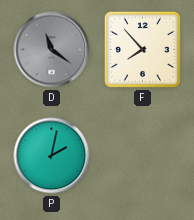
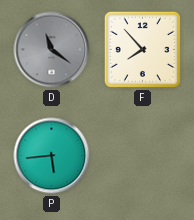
P: 2:02 -> 5:44
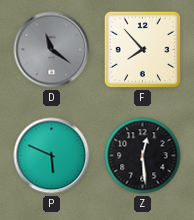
P: 5:44 -> 5:49
Z: none -> 12:29
